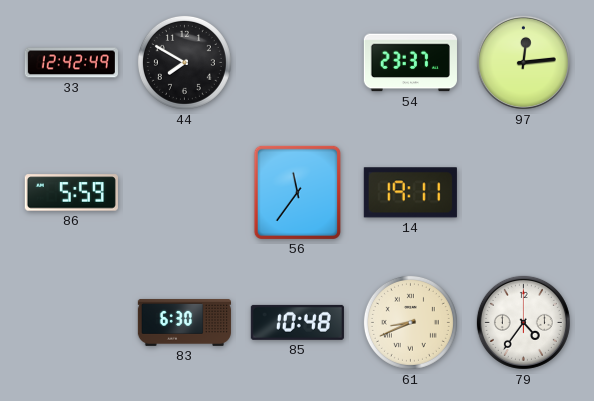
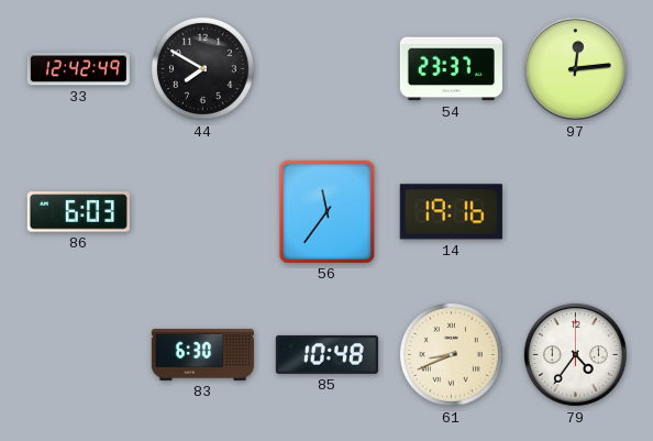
86: 5:59 -> 6:03
14: 19:11 -> 19:16
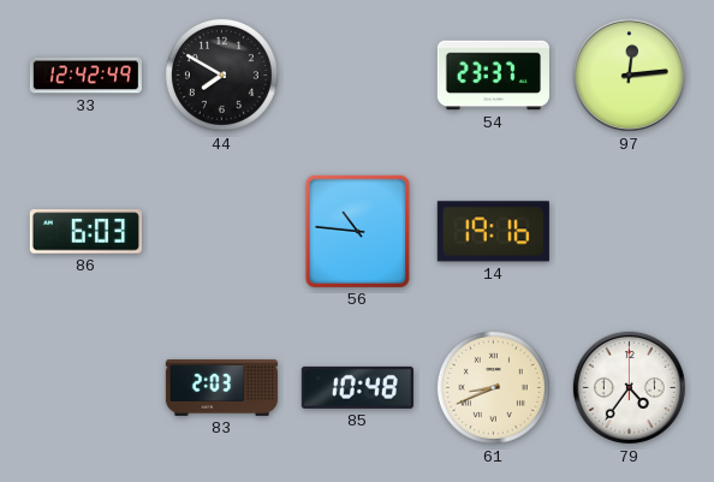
56: 11:36 -> 10:46
83: 6:30 -> 2:03
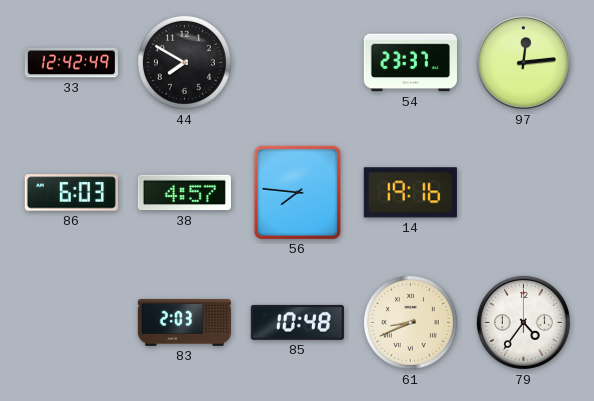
38: none -> 4:57
56: 10:46 -> 7:46
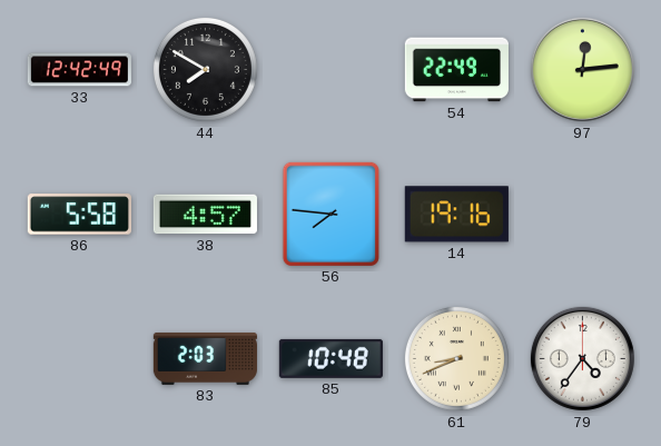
54: 23:37 -> 22:49
86: 6:03 -> 5:58
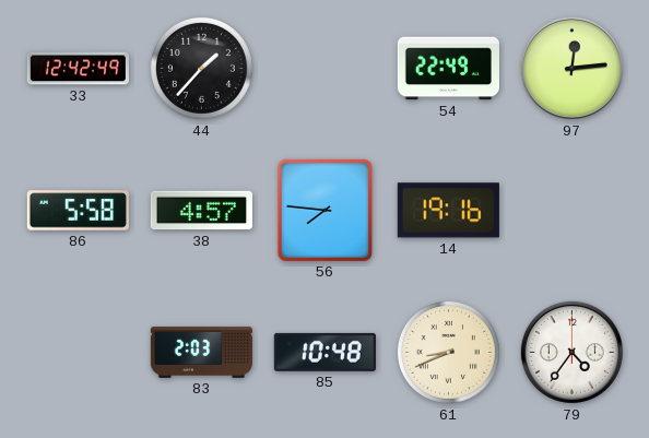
44: 7:50 -> 1:37
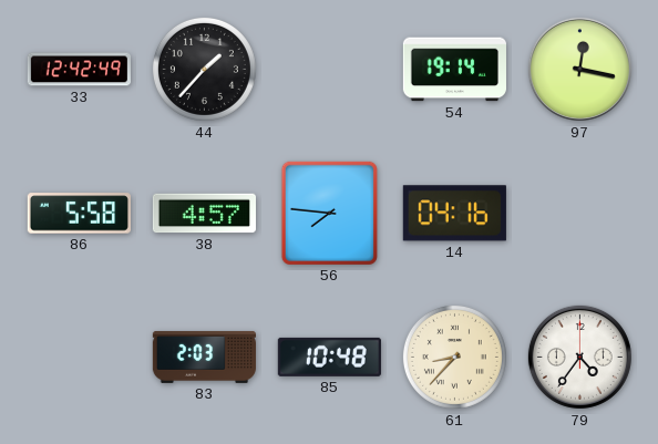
54: 22:49 -> 19:14
97: 12:14 -> 12:17
14: 19:16 -> 04:16
61: 8:41 -> 8:37
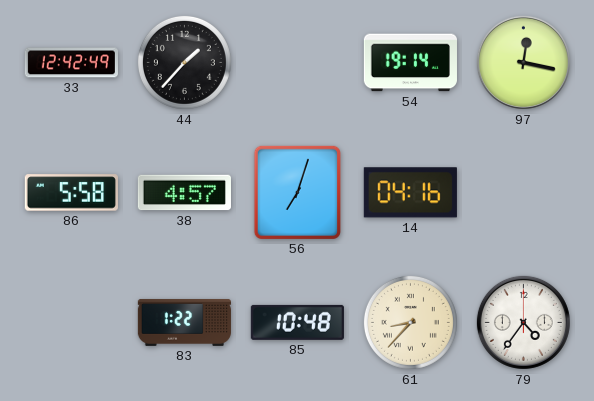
56: 7:46 -> 7:03
83: 2:03 -> 1:22
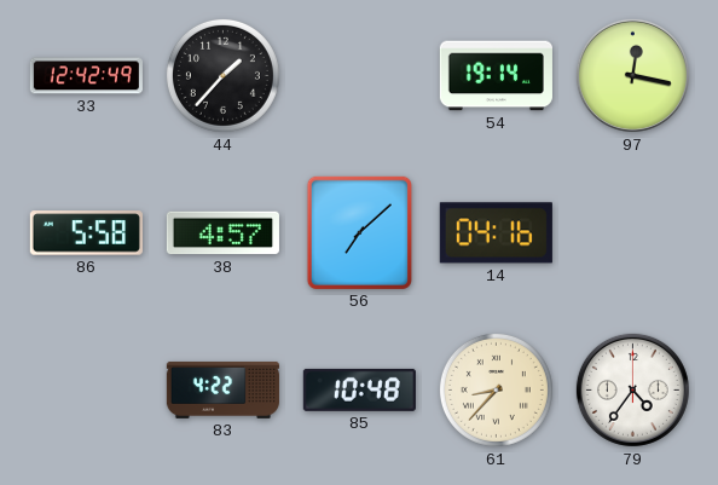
56: 7:03 -> 7:08
83: 1:22 -> 4:22
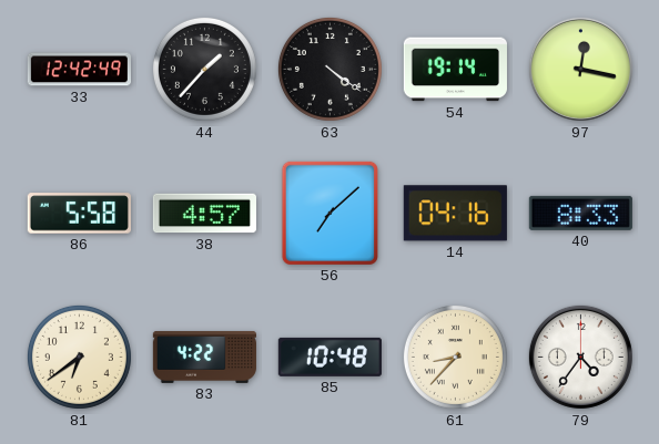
63: none -> 4:21
40: none -> 8:33
81: none -> 6:39
